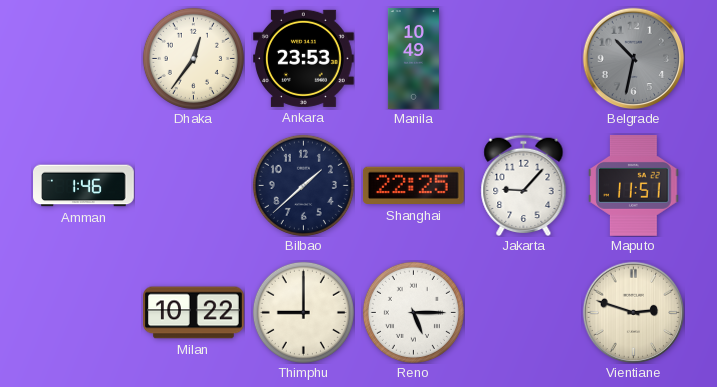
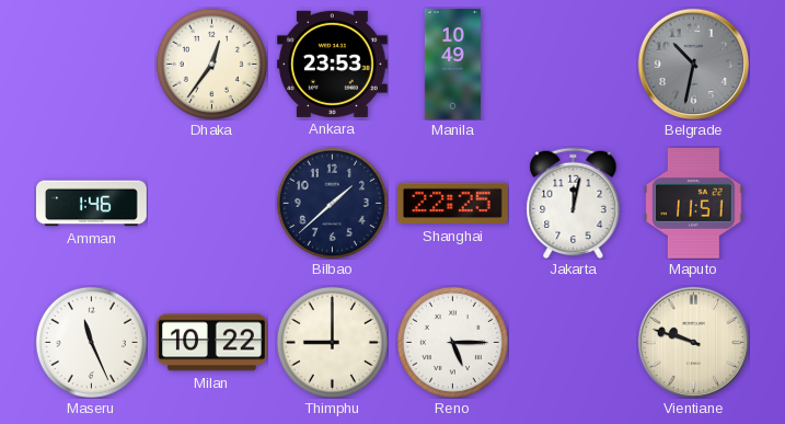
Jakarta: 9:07 -> 12:02
Maseru: none -> 11:26
Vientiane: 2:48 -> 9:48
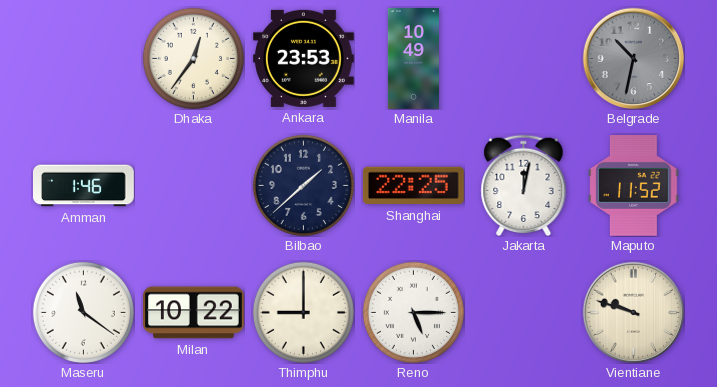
Maputo: 11:51 -> 11:52
Maseru: 11:26 -> 11:21
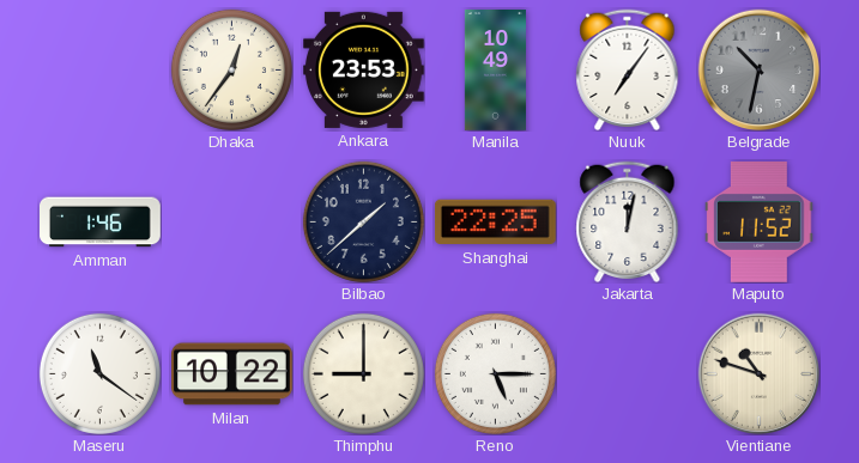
Nuuk: none -> 7:06
Vientiane: 9:48 -> 10:48
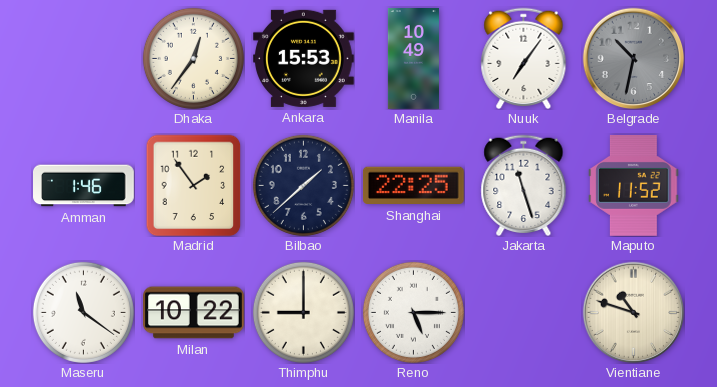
Ankara: 23:53 -> 15:53
Madrid: none -> 1:54
Jakarta: 12:02 -> 11:27
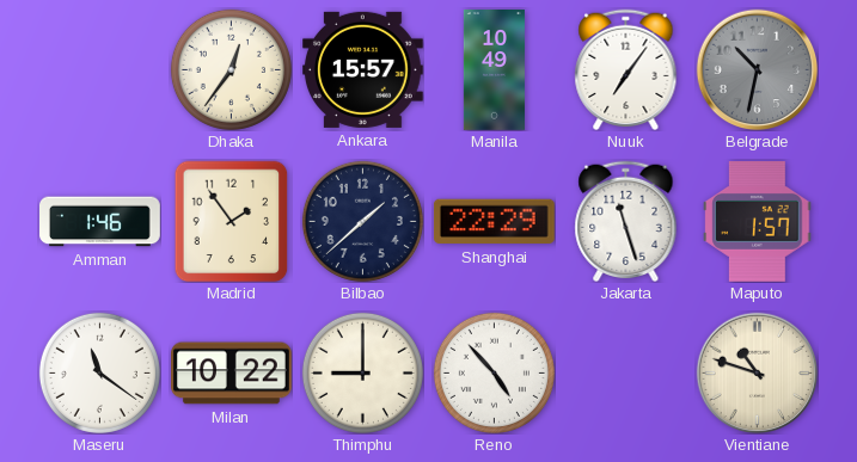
Ankara: 15:53 -> 15:57
Shanghai: 22:25 -> 22:29
Maputo: 11:52 -> 1:57
Reno: 5:15 -> 4:53
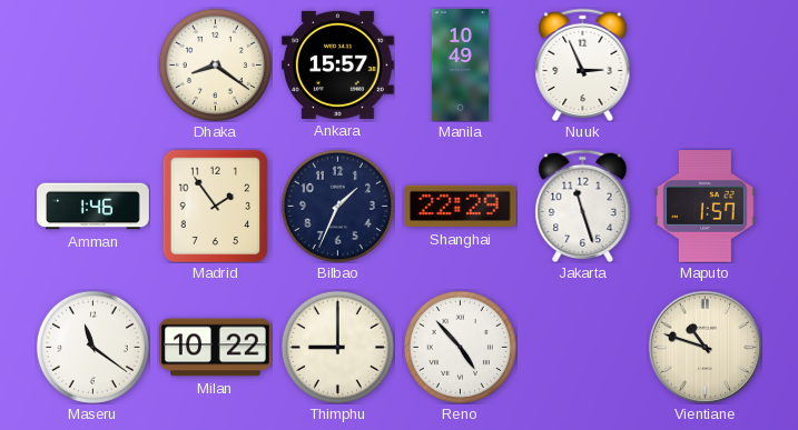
Dhaka: 12:36 -> 8:21
Nuuk: 7:06 -> 2:56
Belgrade: 10:32 -> none
Bilbao: 1:38 -> 1:34
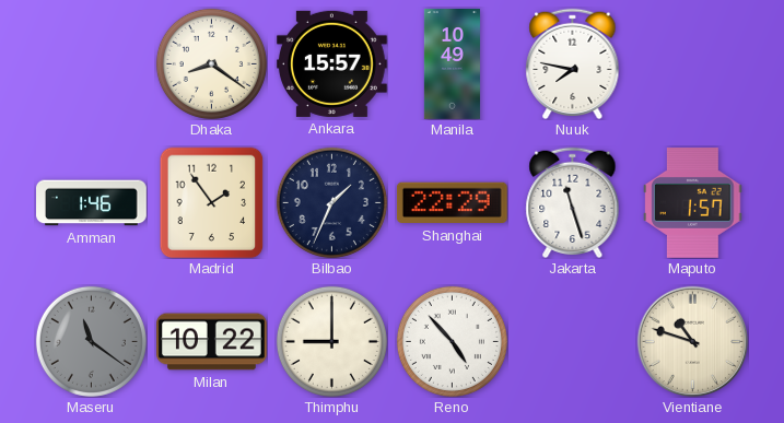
Nuuk: 2:56 -> 7:47
Maseru dial: white -> grey
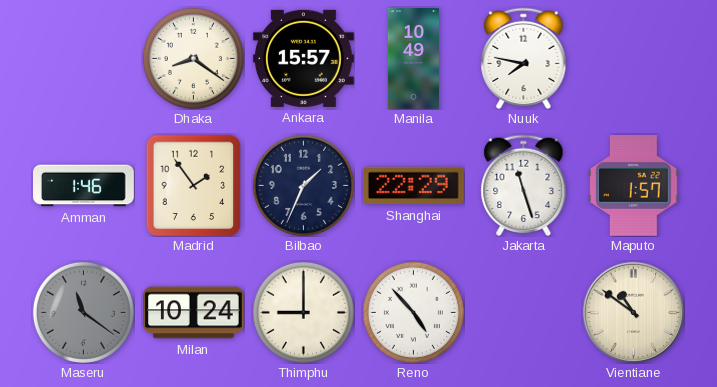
Milan: 10:22 -> 10:24
Vientiane: 10:48 -> 10:51
